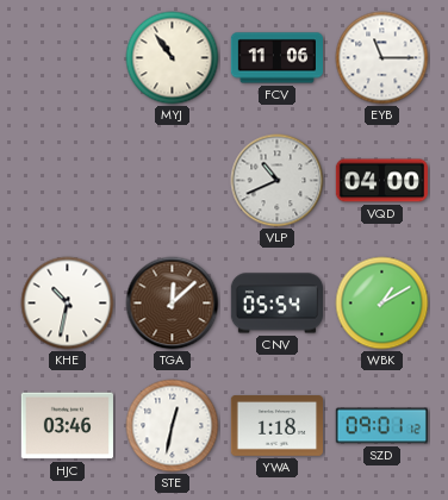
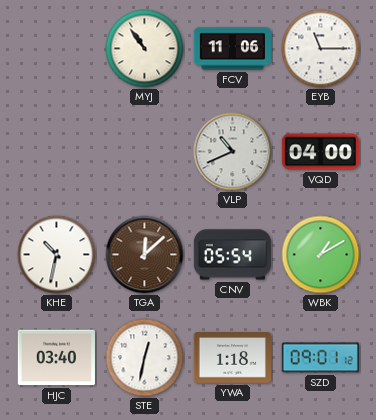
HJC: 03:46 -> 03:40
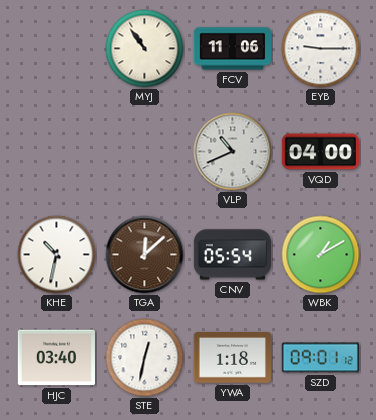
EYB: 11:15 -> 9:15
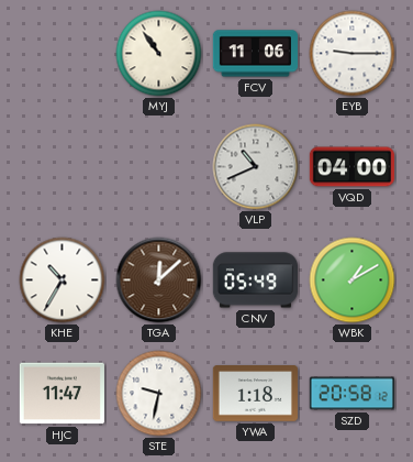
KHE: 10:32 -> 10:35
CNV: 05:54 -> 05:49
HJC: 03:40 -> 11:47
STE: 12:32 -> 9:32
SZD: 09:01 -> 20:58
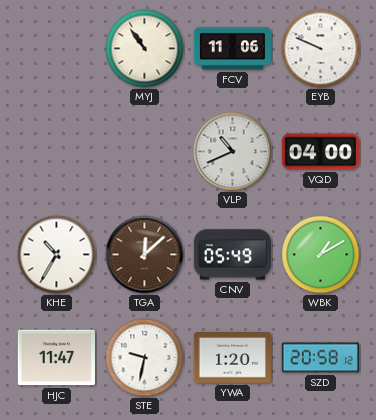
EYB: 9:15 -> 9:49
YWA: 1:18 -> 1:20
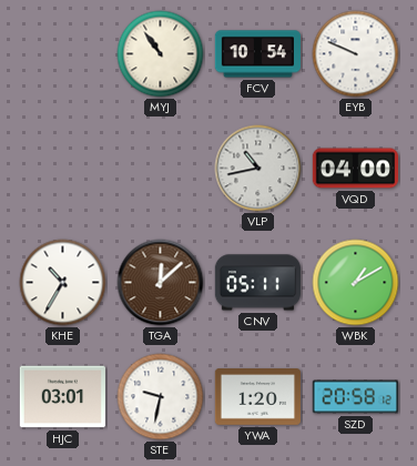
FCV: 11:06 -> 10:54
VLP: 10:41 -> 10:43
CNV: 05:49 -> 05:11
HJC: 11:47 -> 03:01
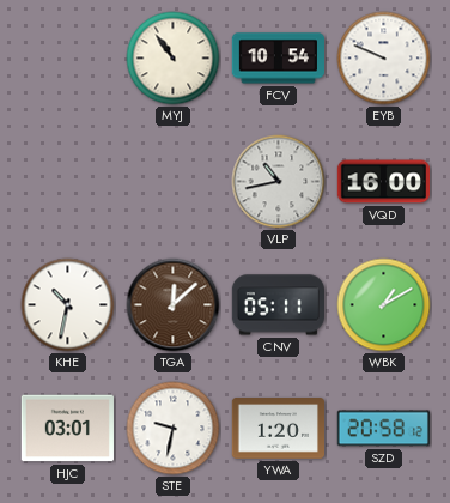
VQD: 04:00 -> 16:00
KHE: 10:35 -> 10:32
